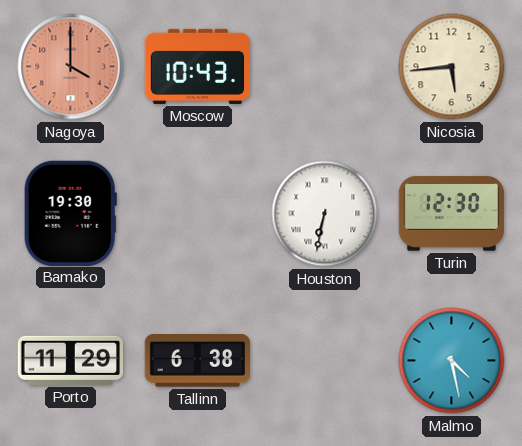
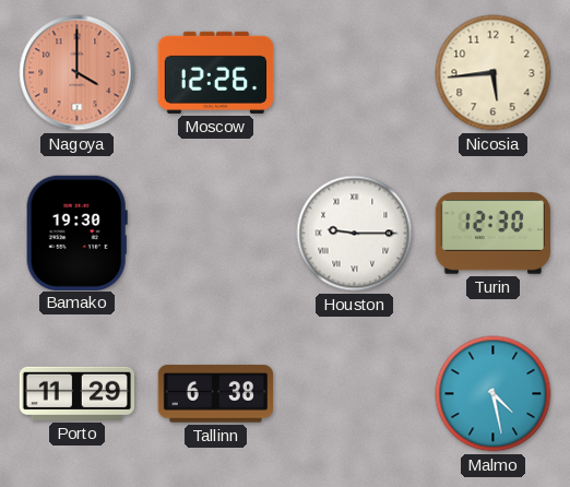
Moscow: 10:43 -> 12:26
Houston: 6:32 -> 9:15
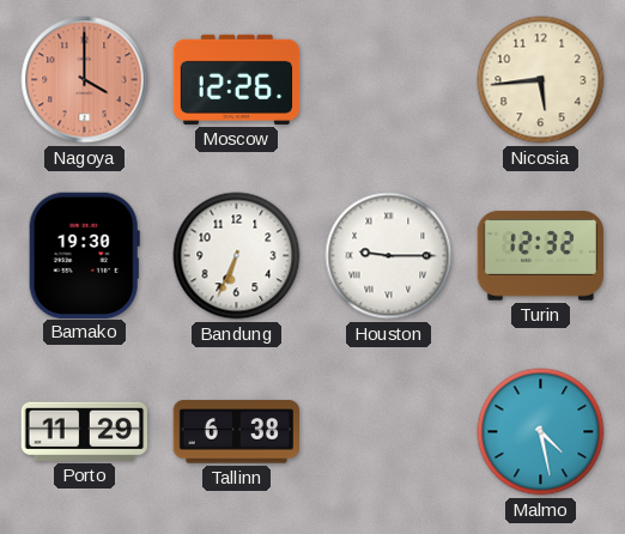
Bandung: none -> 6:34
Turin: 12:30 -> 12:32
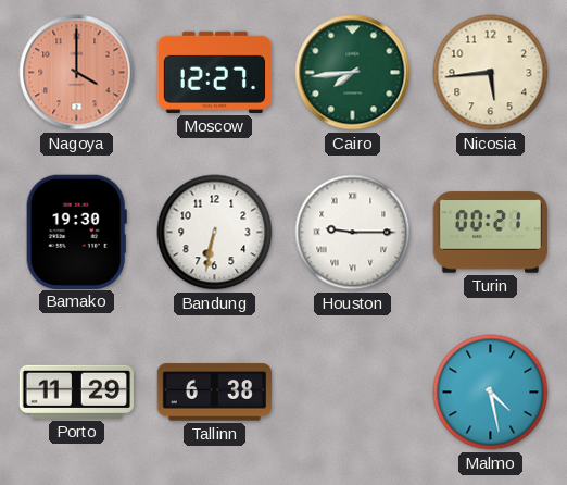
Moscow: 12:26 -> 12:27
Cairo: none -> 7:44
Bandung: 6:34 -> 6:32
Turin: 12:32 -> 00:21
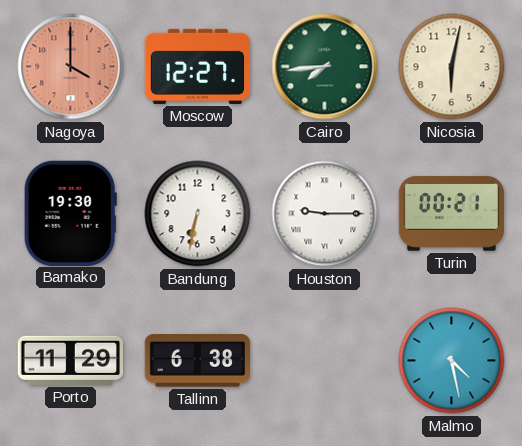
Nicosia: 5:44 -> 6:02
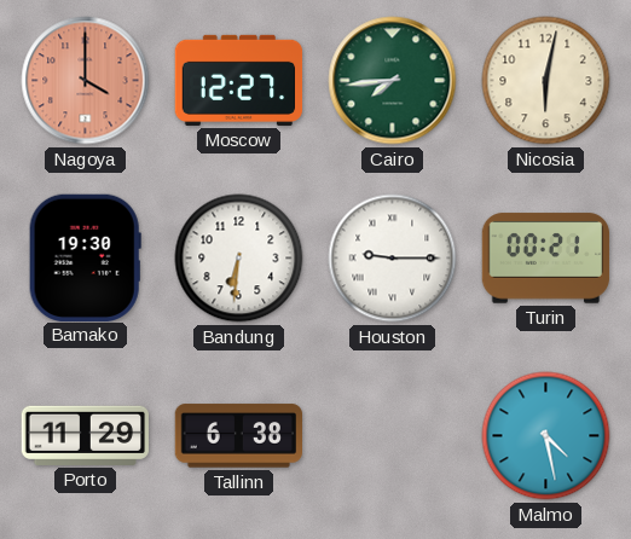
Bandung: 6:32 -> 6:31
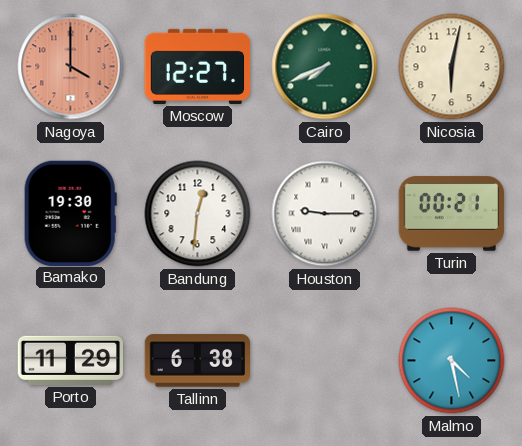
Cairo: 7:44 -> 7:41
Bandung: 6:31 -> 12:31
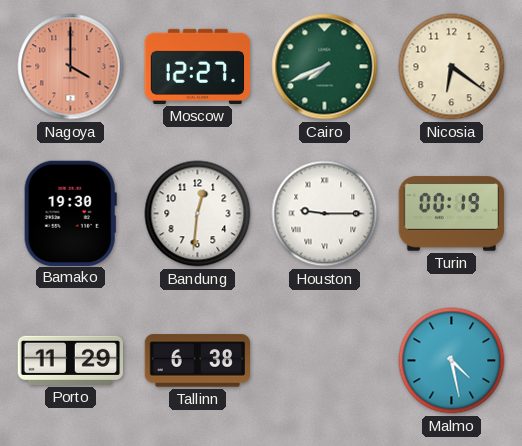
Nicosia: 6:02 -> 6:21
Turin: 00:21 -> 00:19
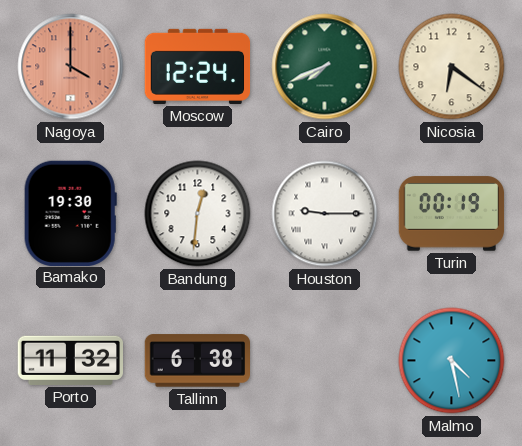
Moscow: 12:27 -> 12:24
Porto: 11:29 -> 11:32
